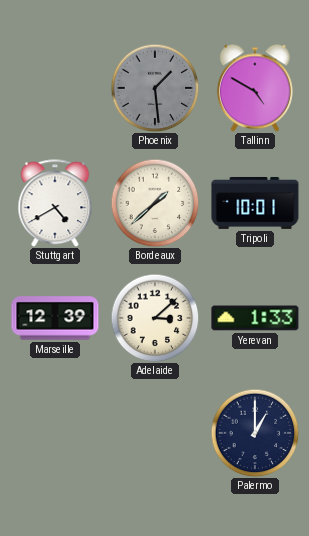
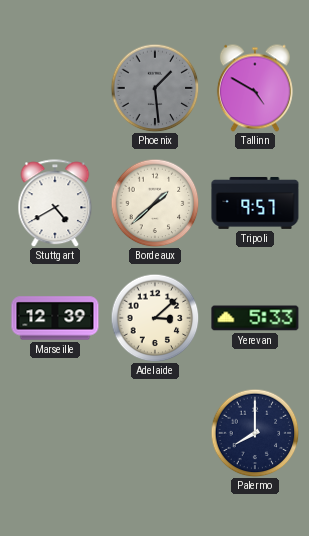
Tripoli: 10:01 -> 9:57
Yerevan: 1:33 -> 5:33
Palermo: 1:00 -> 8:00
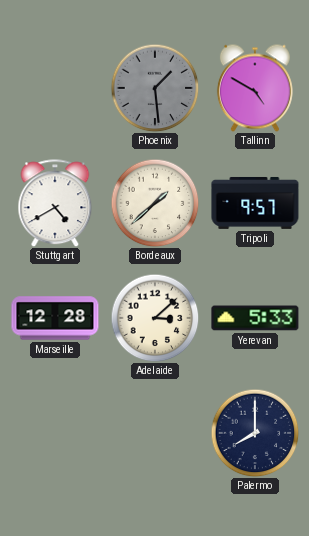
Marseille: 12:39 -> 12:28
